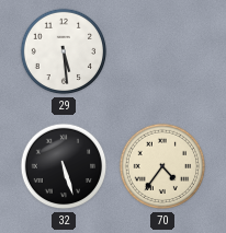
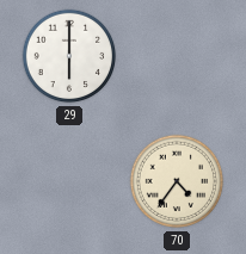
29: 5:29 -> 6:00
32: 5:27 -> none
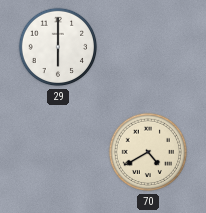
70: 4:36 -> 4:40
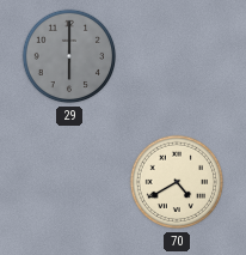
29 dial: white -> grey
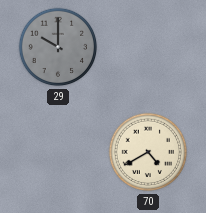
29: 6:00 -> 10:00
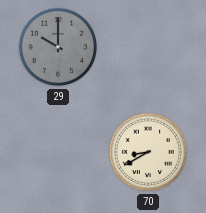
70: 4:40 -> 8:40
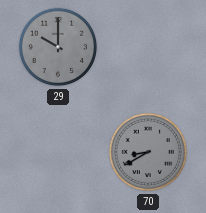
70 dial: cream -> grey
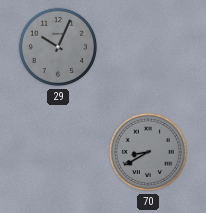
29: 10:00 -> 10:04
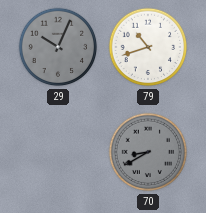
79: none -> 10:42
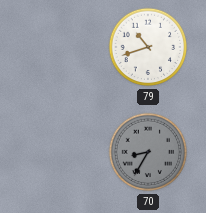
29: 10:04 -> none
70: 8:40 -> 8:35
